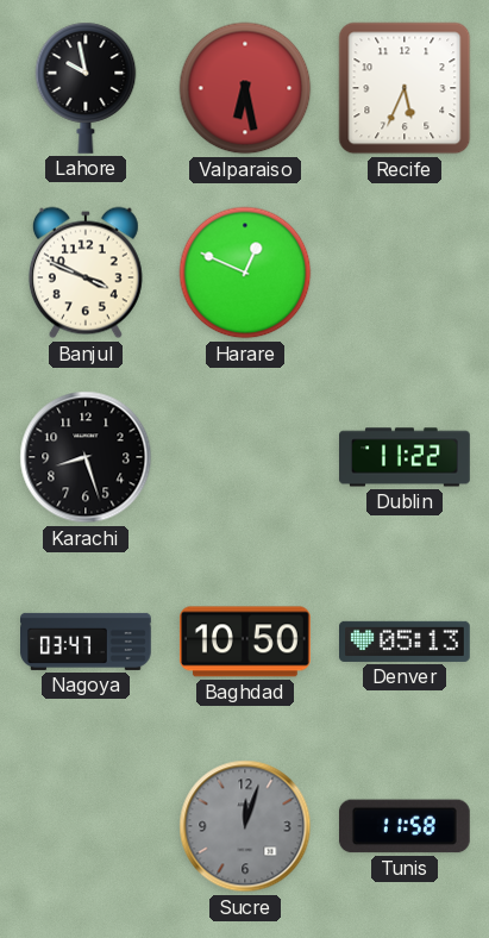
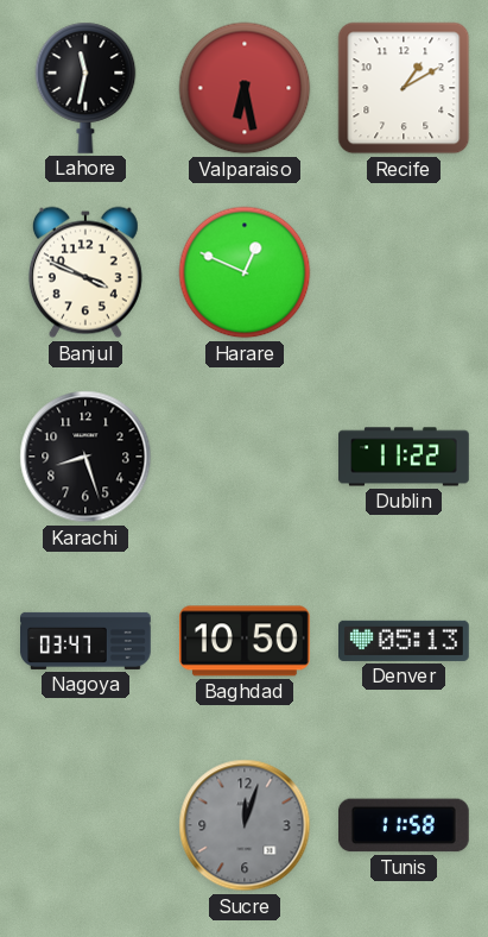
Lahore: 9:58 -> 11:32
Recife: 5:34 -> 1:10
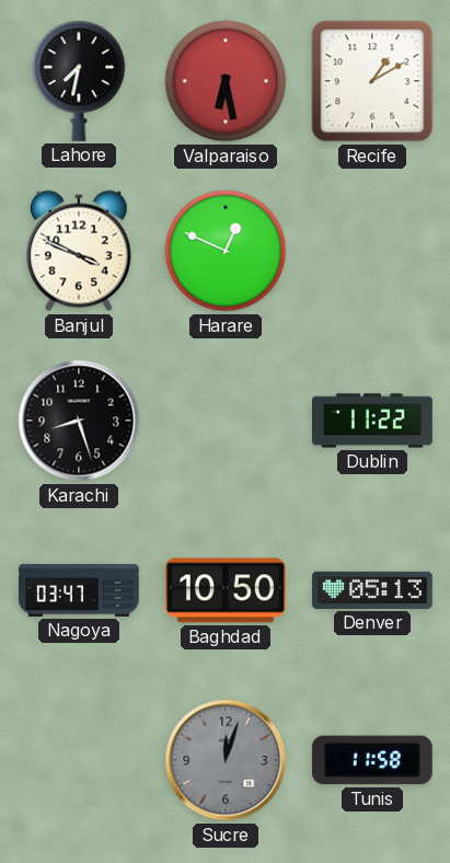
Lahore: 11:32 -> 7:32
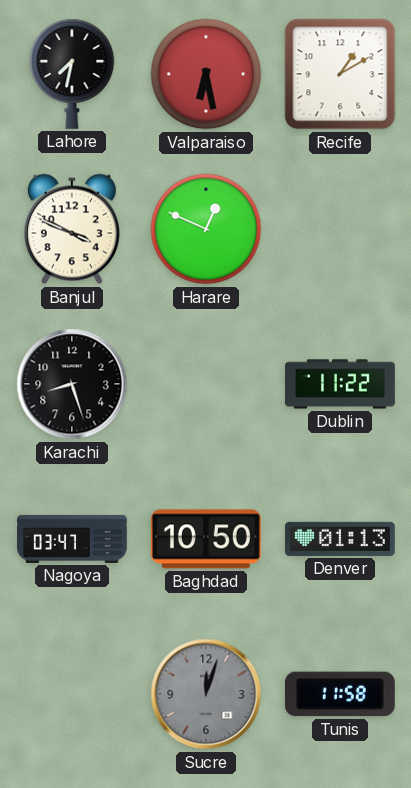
Denver: 05:13 -> 01:13
